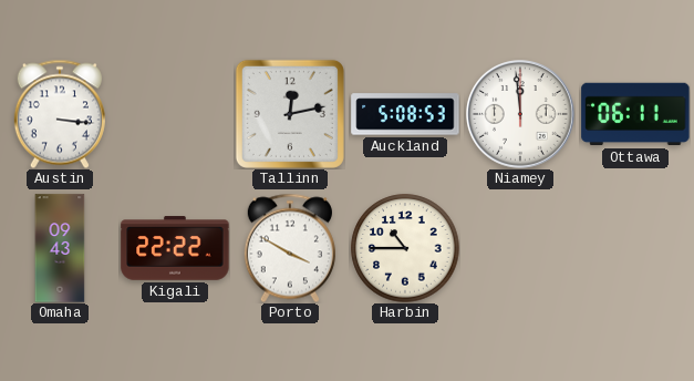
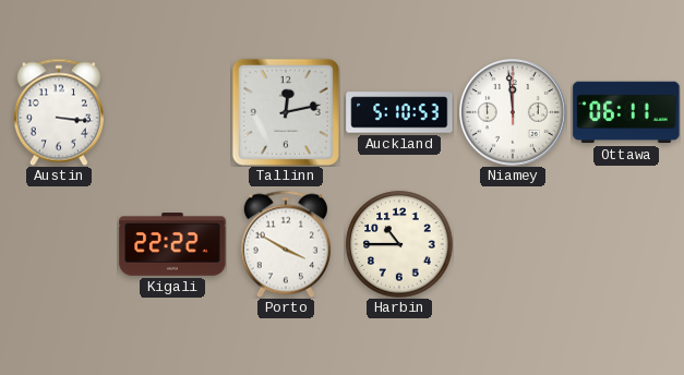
Auckland: 5:08 -> 5:10
Omaha: 09:43 -> none
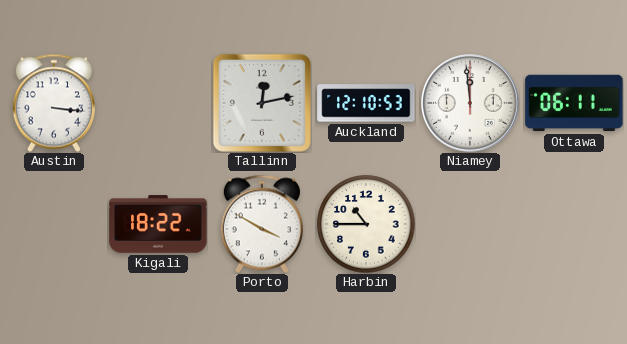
Auckland: 5:10 -> 12:10
Kigali: 22:22 -> 18:22
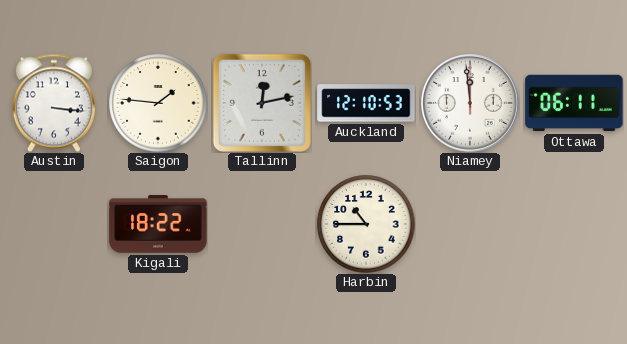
Saigon: none -> 1:46
Porto: 3:50 -> none
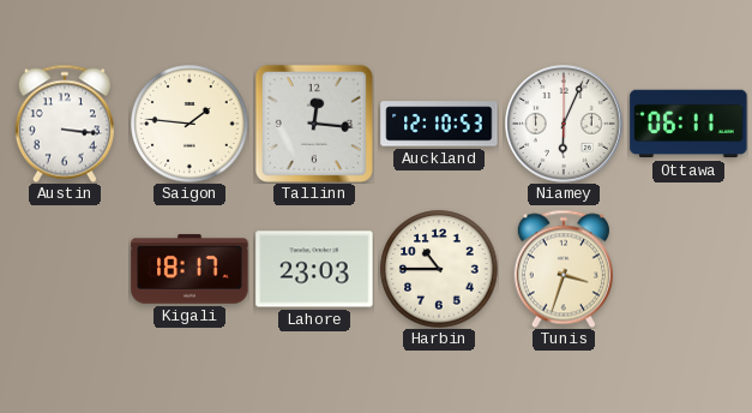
Tallinn: 12:13 -> 12:16
Niamey: 11:59 -> 6:04
Kigali: 18:22 -> 18:17
Lahore: none -> 23:03
Tunis: none -> 3:33
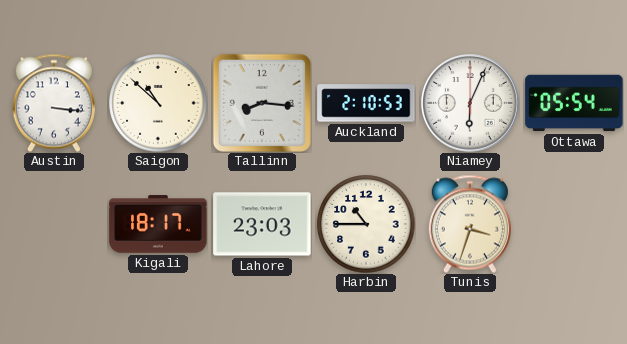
Saigon: 1:46 -> 10:52
Tallinn: 12:16 -> 8:16
Auckland: 12:10 -> 2:10
Ottawa: 06:11 -> 05:54
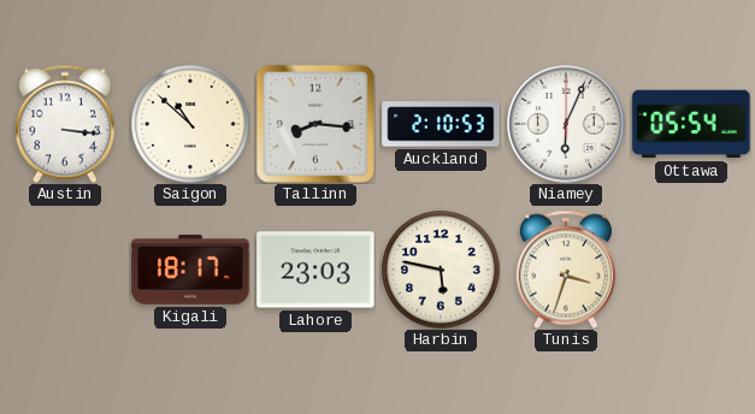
Harbin: 10:45 -> 5:47
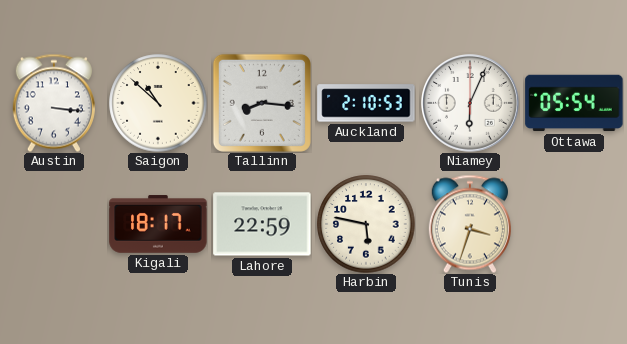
Lahore: 23:03 -> 22:59
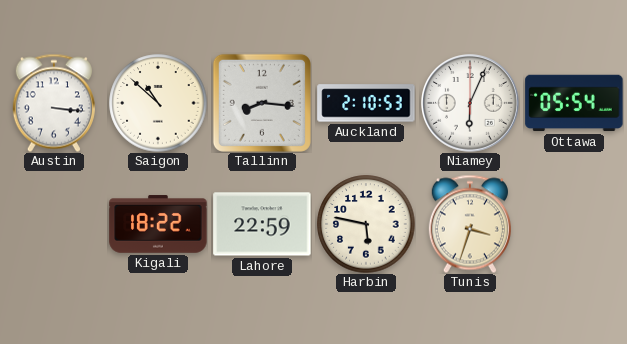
Kigali: 18:17 -> 18:22
